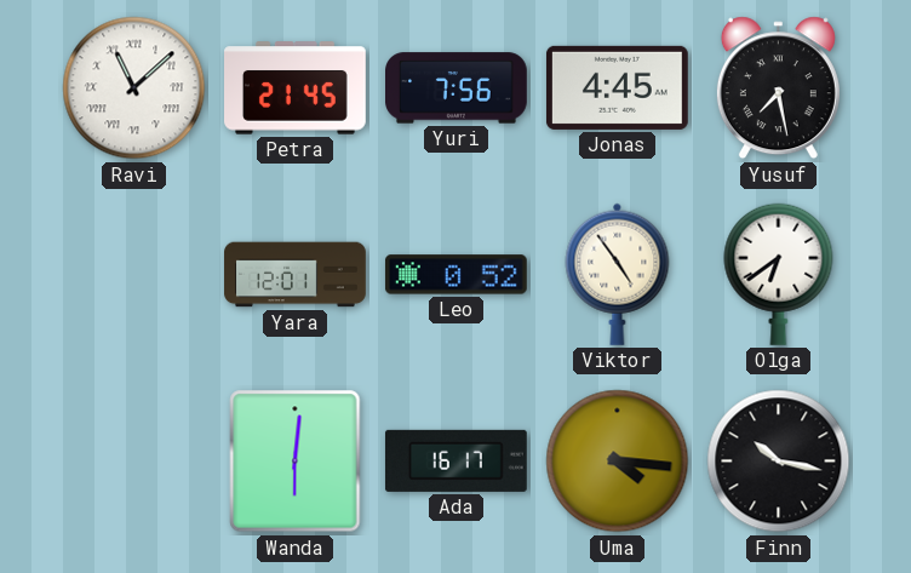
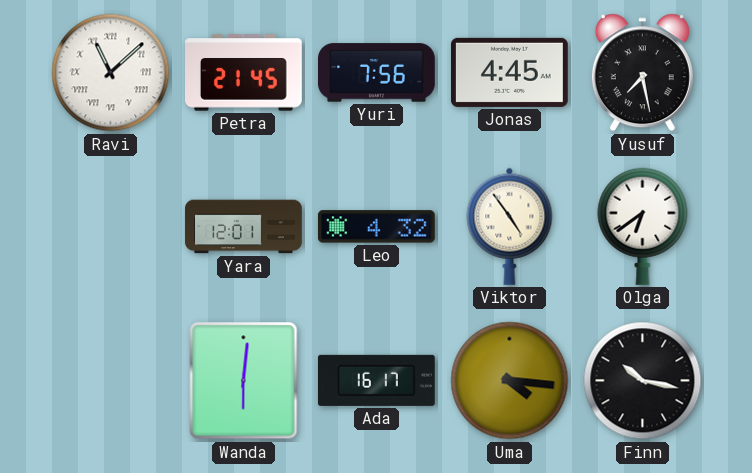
Leo: 0:52 -> 4:32
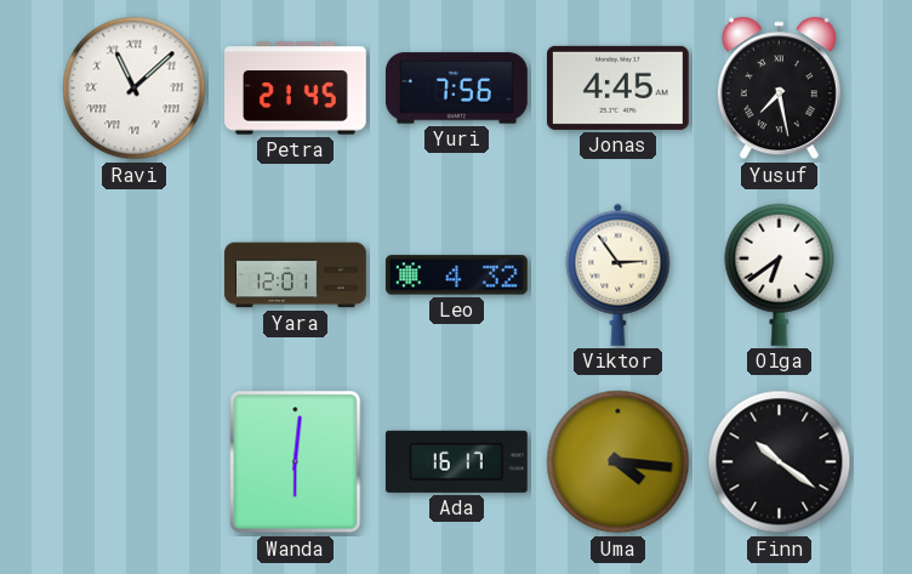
Viktor: 4:54 -> 2:54
Finn: 10:17 -> 10:21
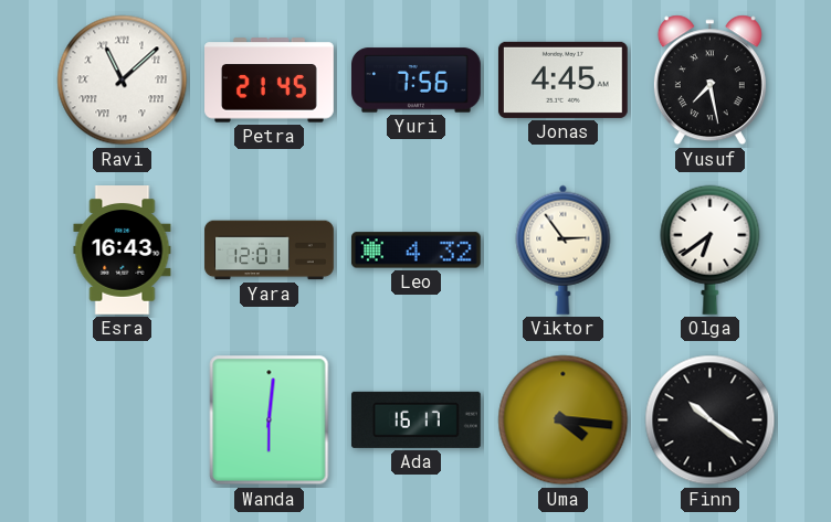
Esra: none -> 16:43
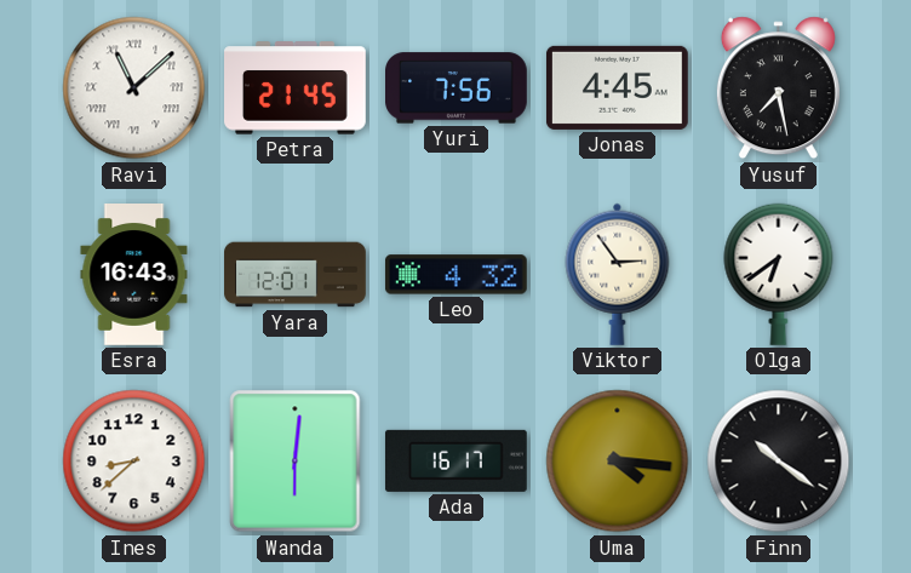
Ines: none -> 8:38
